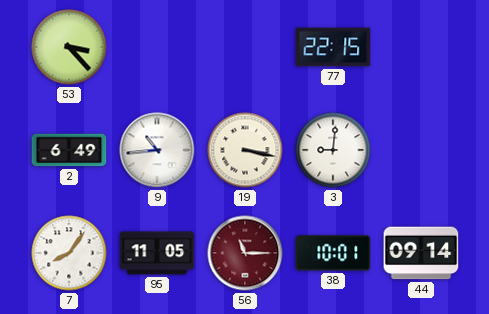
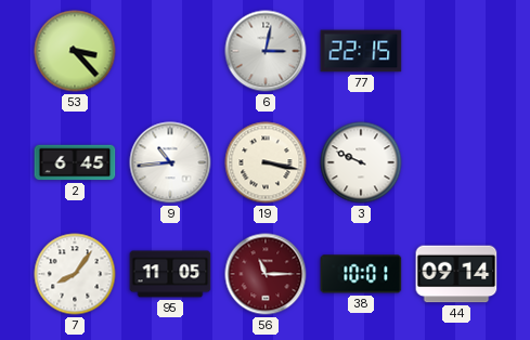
6: none -> 3:02
2: 6:49 -> 6:45
3: 9:01 -> 9:49
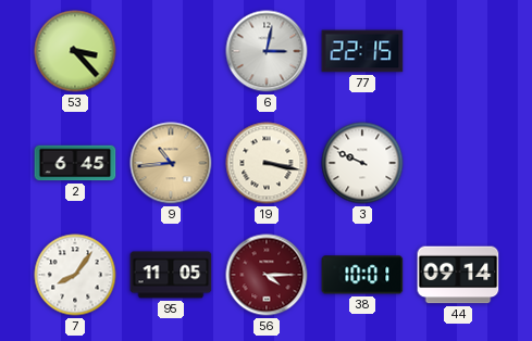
9 dial: white -> champagne
56: 11:15 -> 4:15
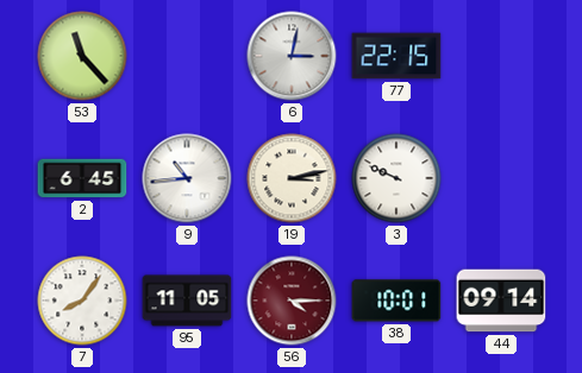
53: 3:23 -> 11:23
9 dial: champagne -> white
19: 3:17 -> 3:13
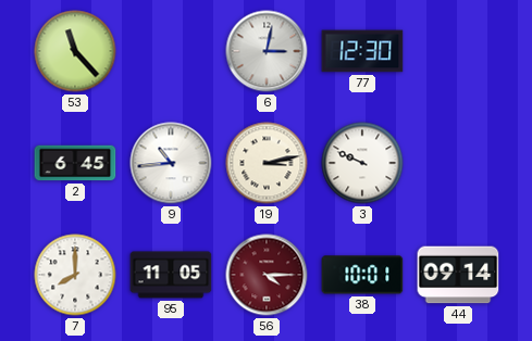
77: 22:15 -> 12:30
7: 8:06 -> 8:00
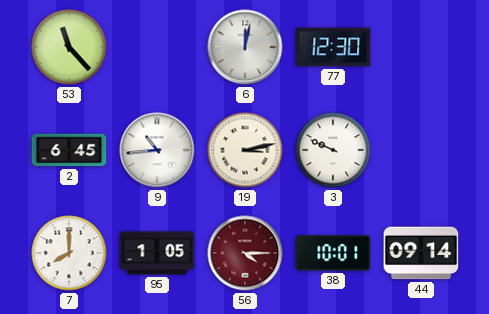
6: 3:02 -> 12:02
95: 11:05 -> 1:05
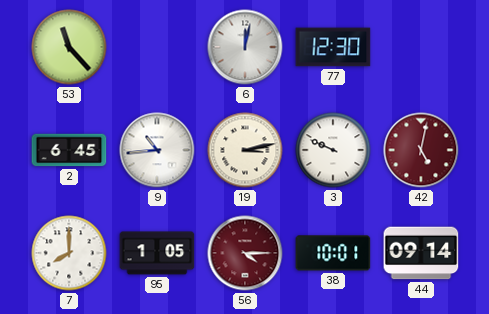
42: none -> 5:02
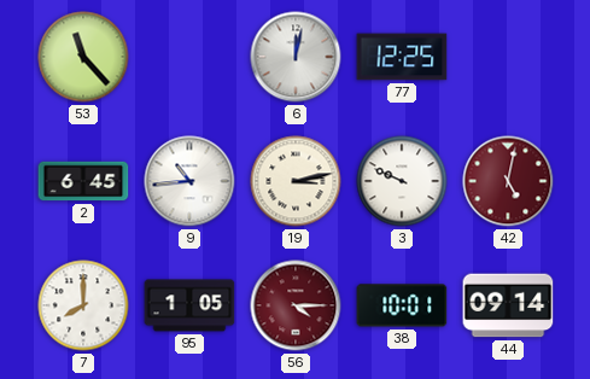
77: 12:30 -> 12:25
